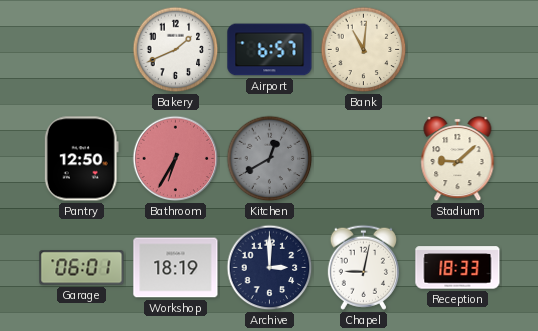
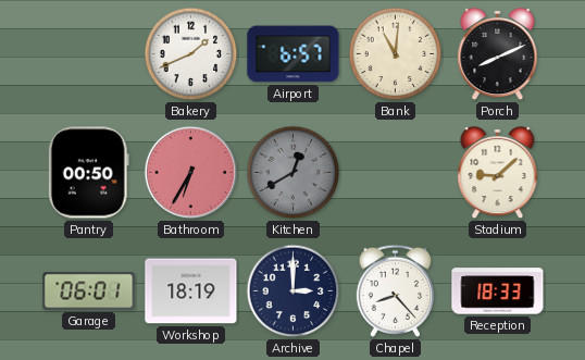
Porch: none -> 8:11
Pantry: 12:50 -> 00:50
Chapel: 9:02 -> 8:23
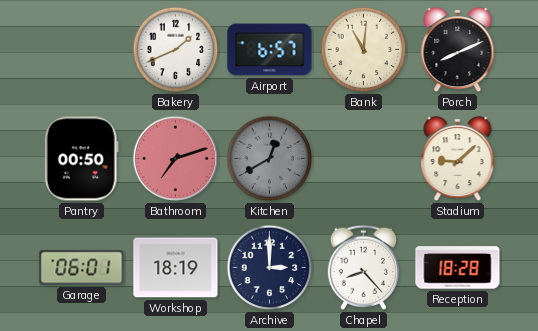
Bathroom: 6:35 -> 7:12
Reception: 18:33 -> 18:28
